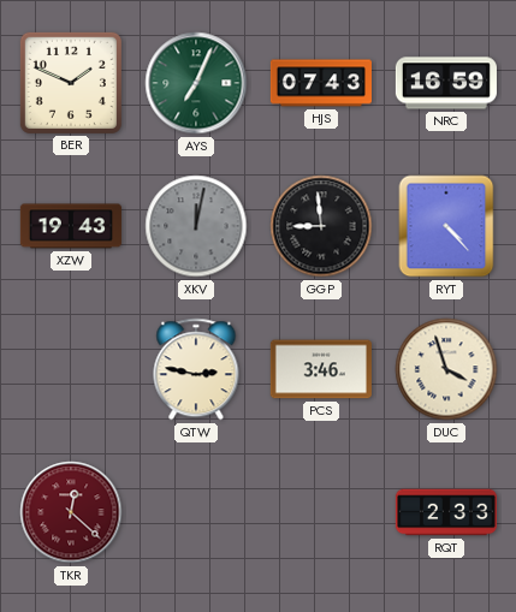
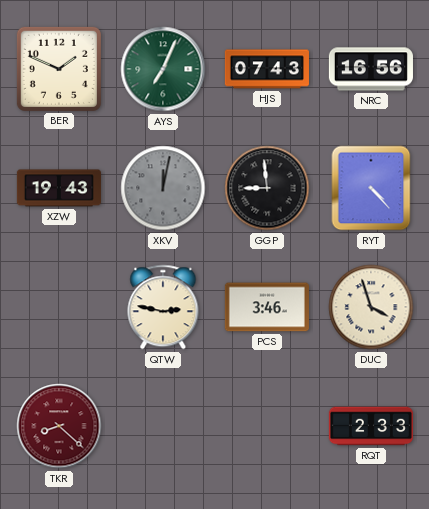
NRC: 16:59 -> 16:56
TKR: 12:22 -> 8:22
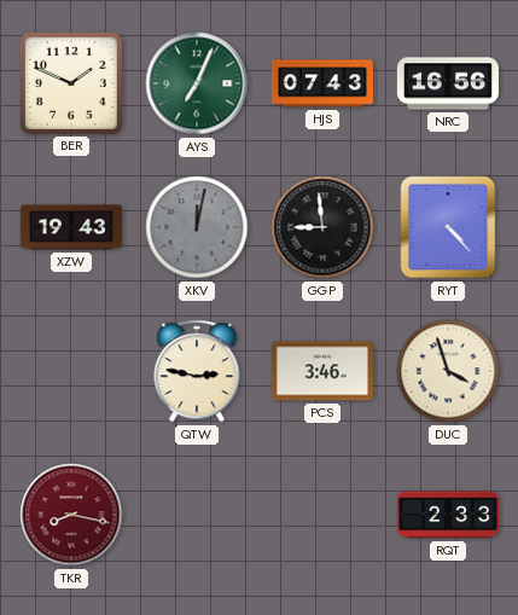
TKR: 8:22 -> 8:17
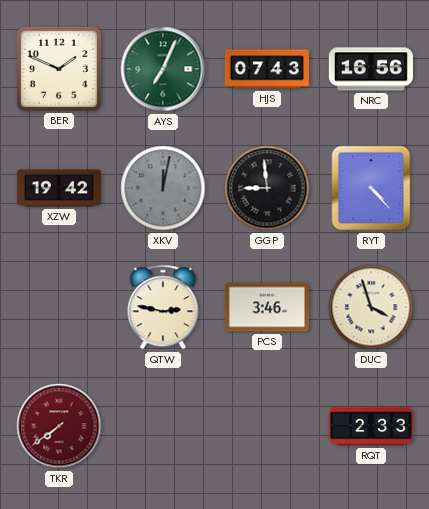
XZW: 19:43 -> 19:42
TKR: 8:17 -> 7:39
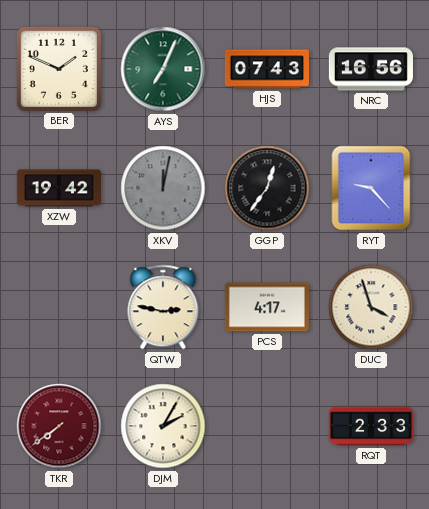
GGP: 8:59 -> 12:36
RYT: 4:23 -> 9:23
PCS: 3:46 -> 4:17
DJM: none -> 2:05
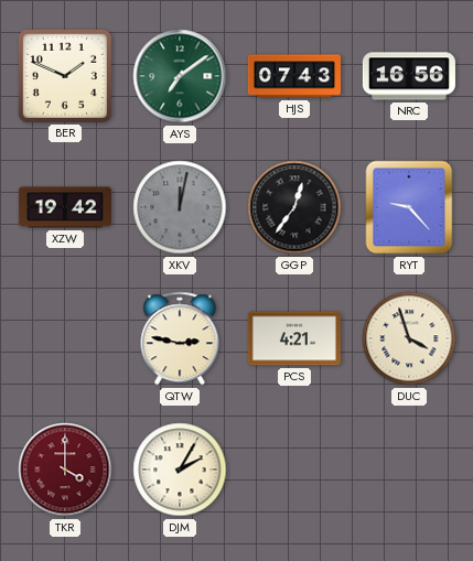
AYS: 7:04 -> 7:09
PCS: 4:17 -> 4:21
TKR: 7:39 -> 4:00
RQT: 2:33 -> none
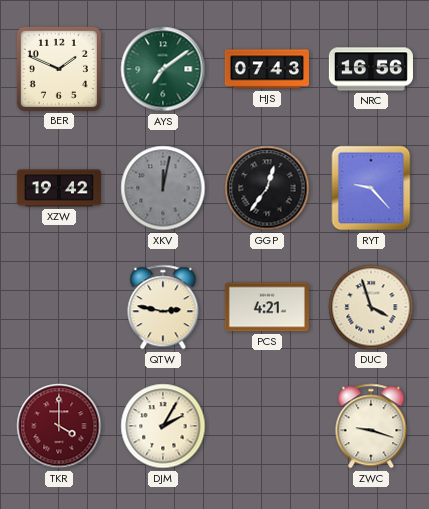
ZWC: none -> 9:18
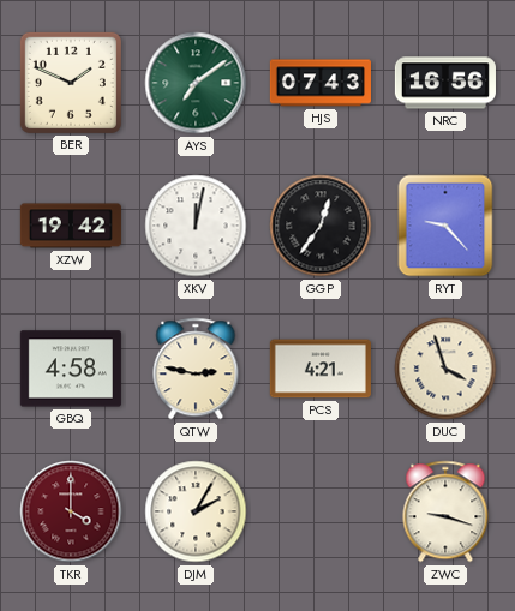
XKV dial: grey -> white
GBQ: none -> 4:58
